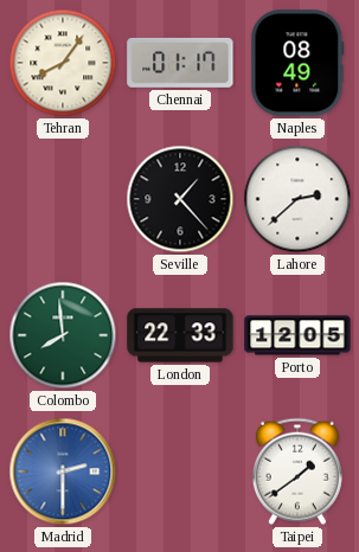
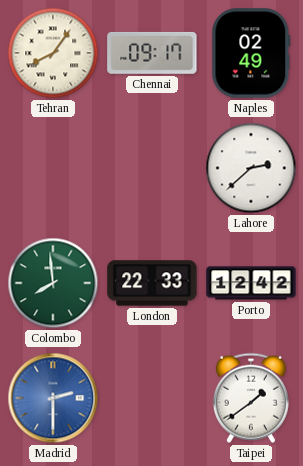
Chennai: 01:17 -> 09:17
Naples: 08:49 -> 02:49
Seville: 1:23 -> none
Porto: 12:05 -> 12:42
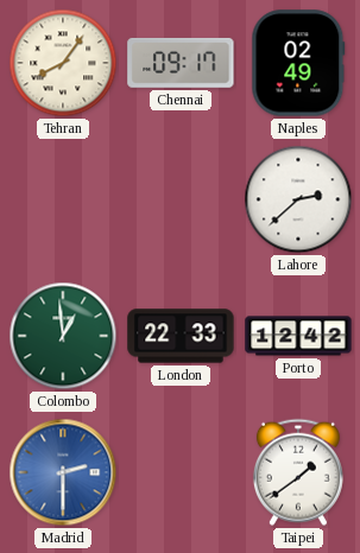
Colombo: 7:59 -> 12:59
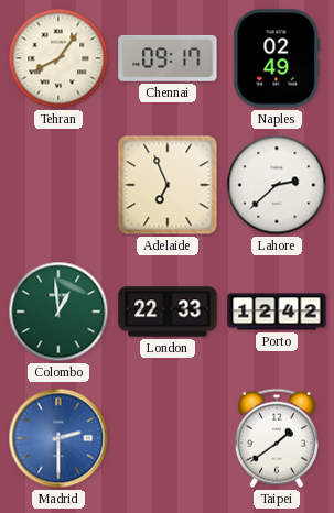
Adelaide: none -> 6:56
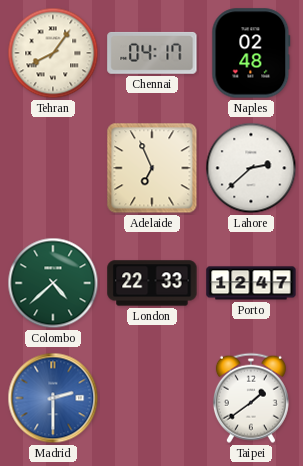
Chennai: 09:17 -> 04:17
Naples: 02:49 -> 02:48
Colombo: 12:59 -> 4:38
Porto: 12:42 -> 12:47
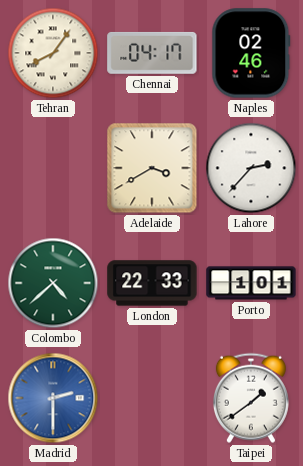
Naples: 02:48 -> 02:46
Adelaide: 6:56 -> 3:40
Lahore: 2:38 -> 2:37
Porto: 12:47 -> 1:01
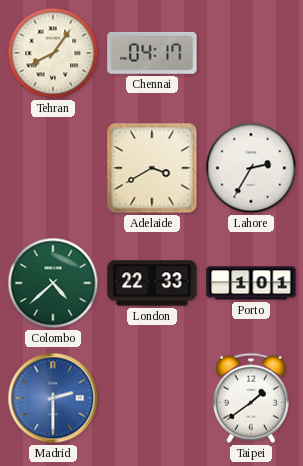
Naples: 02:46 -> none
Lahore: 2:37 -> 2:35
